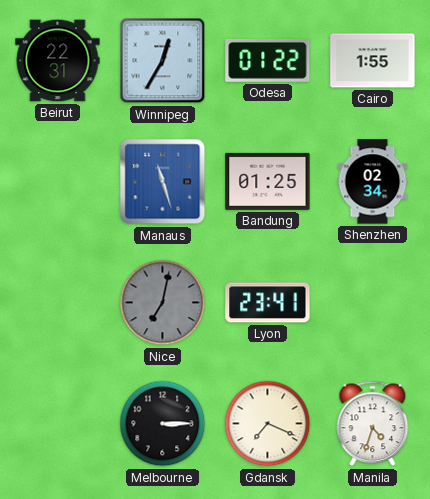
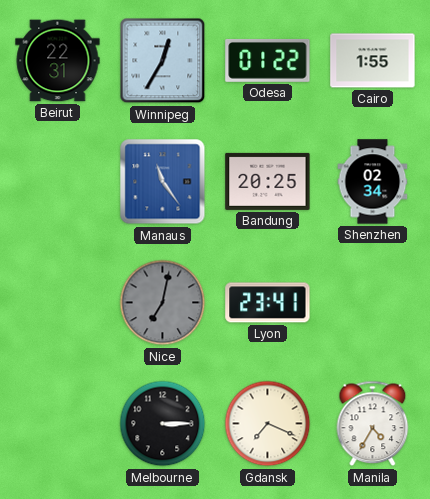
Manaus: 11:27 -> 11:24
Bandung: 01:25 -> 20:25
Manila: 4:33 -> 4:35
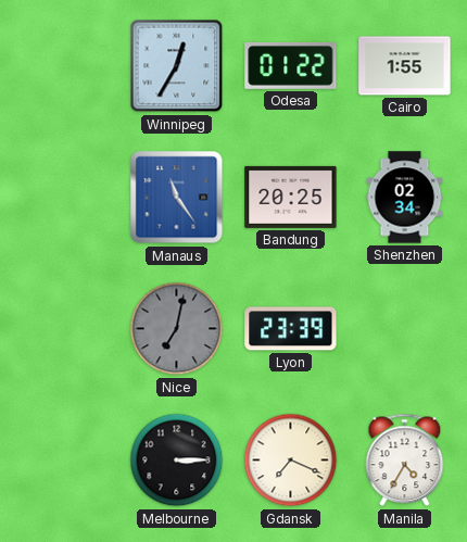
Beirut: 22:31 -> none
Lyon: 23:41 -> 23:39
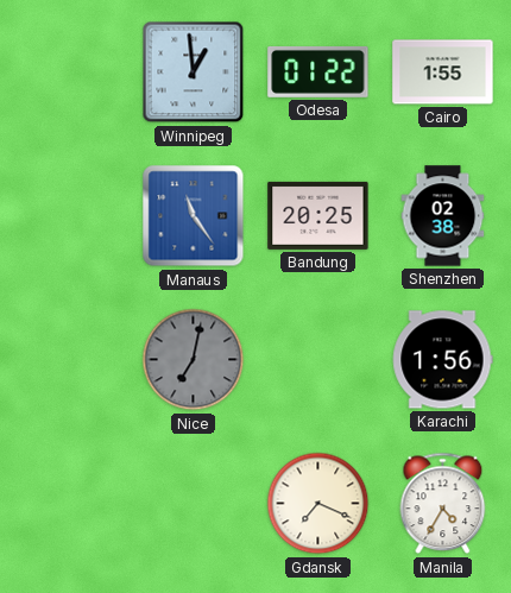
Winnipeg: 12:35 -> 12:59
Shenzhen: 02:34 -> 02:38
Lyon: 23:39 -> none
Karachi: none -> 1:56
Melbourne: 3:15 -> none
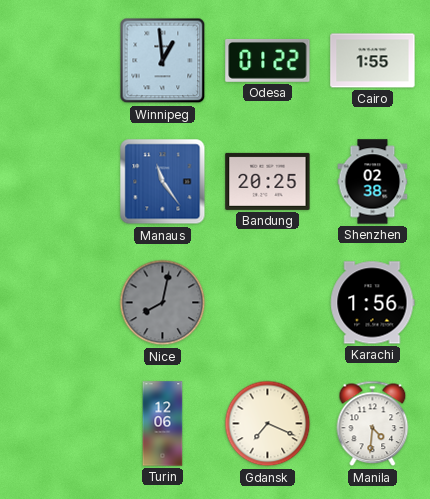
Nice: 7:02 -> 8:02
Turin: none -> 12:06
Manila: 4:35 -> 4:31
